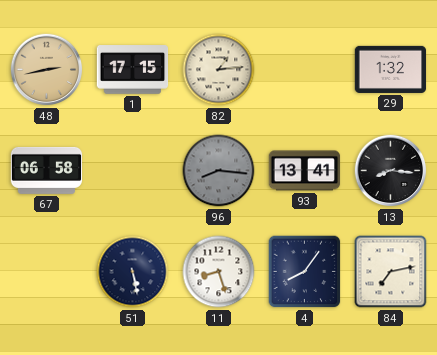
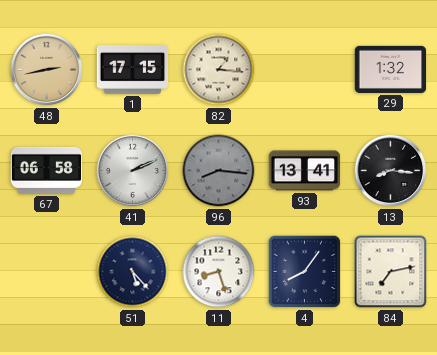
82: 1:14 -> 1:16
41: none -> 2:11
51: 5:28 -> 5:23
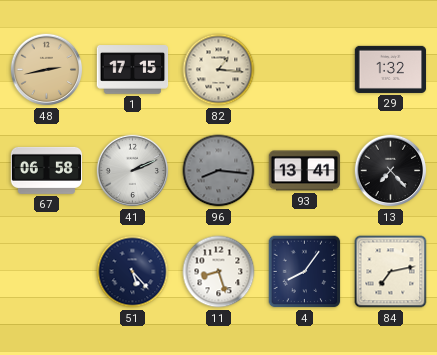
13: 8:16 -> 7:23
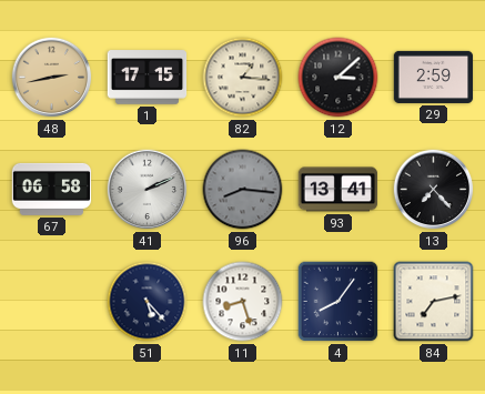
12: none -> 3:08
29: 1:32 -> 2:59
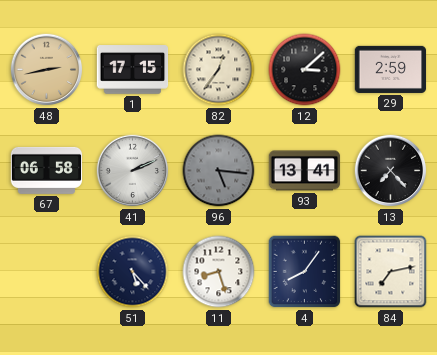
82: 1:16 -> 12:36
96: 8:16 -> 5:16
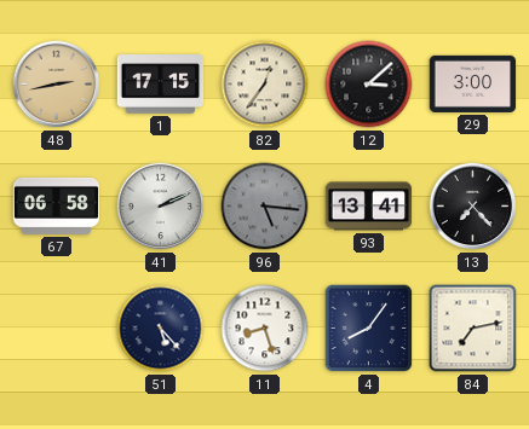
29: 2:59 -> 3:00
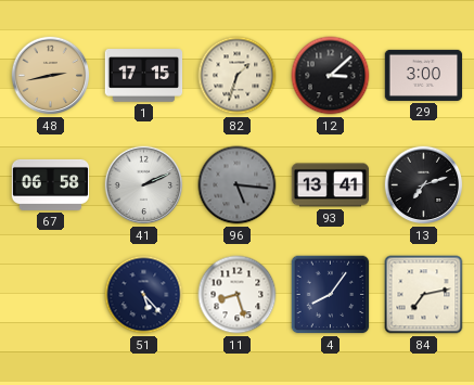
82: 12:36 -> 1:33
13: 7:23 -> 7:12
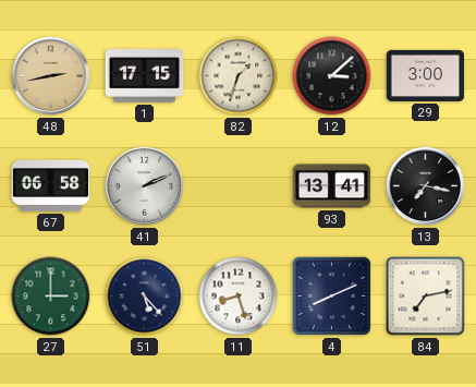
96: 5:16 -> none
13: 7:12 -> 7:17
27: none -> 3:00
4: 8:06 -> 8:11
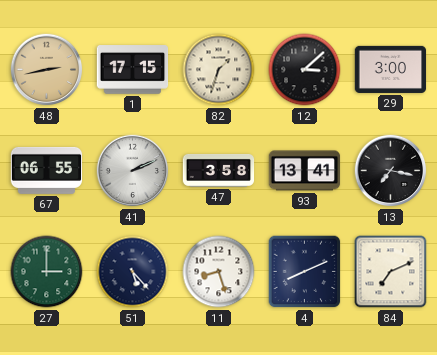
67: 06:58 -> 06:55
47: none -> 3:58
84: 7:13 -> 7:11
